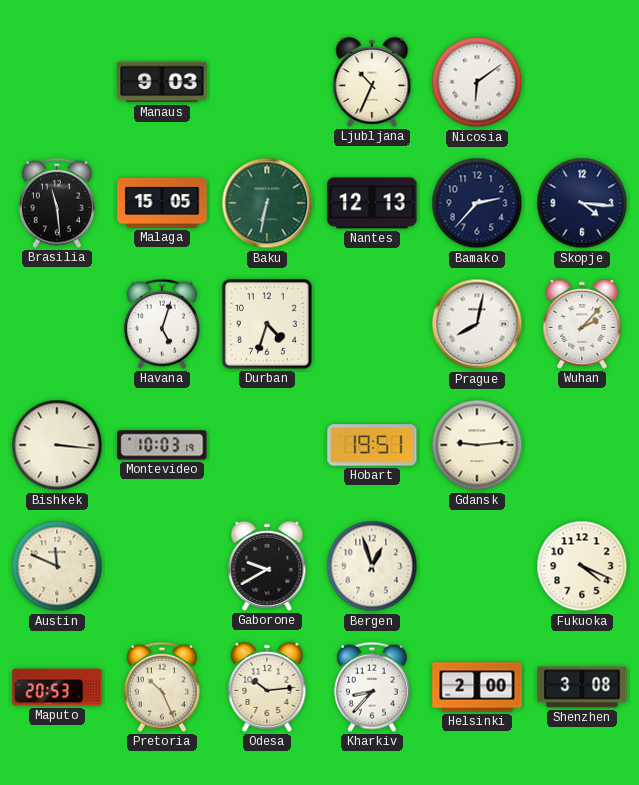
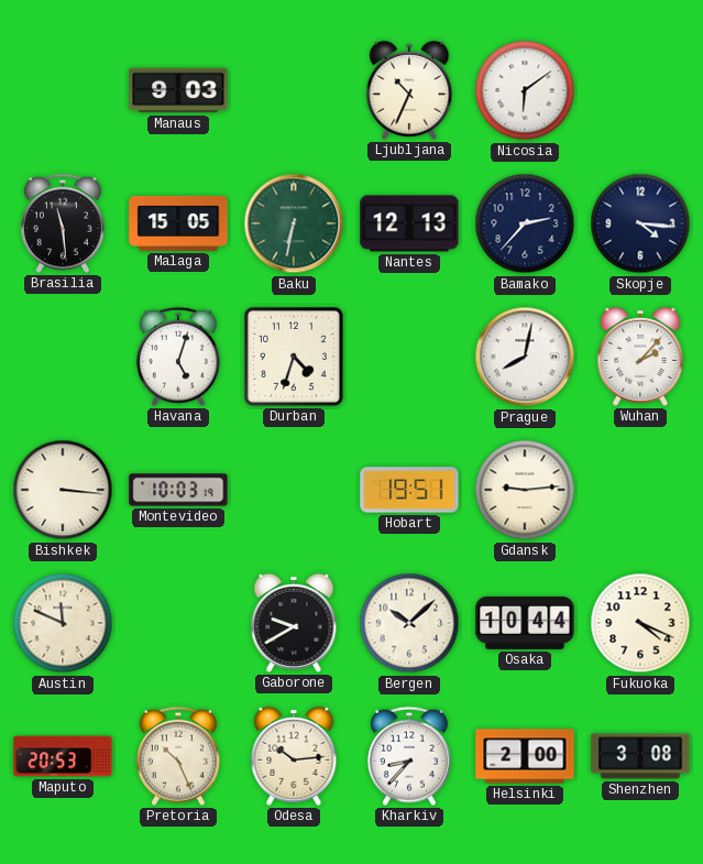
Bergen: 12:57 -> 10:08
Osaka: none -> 10:44
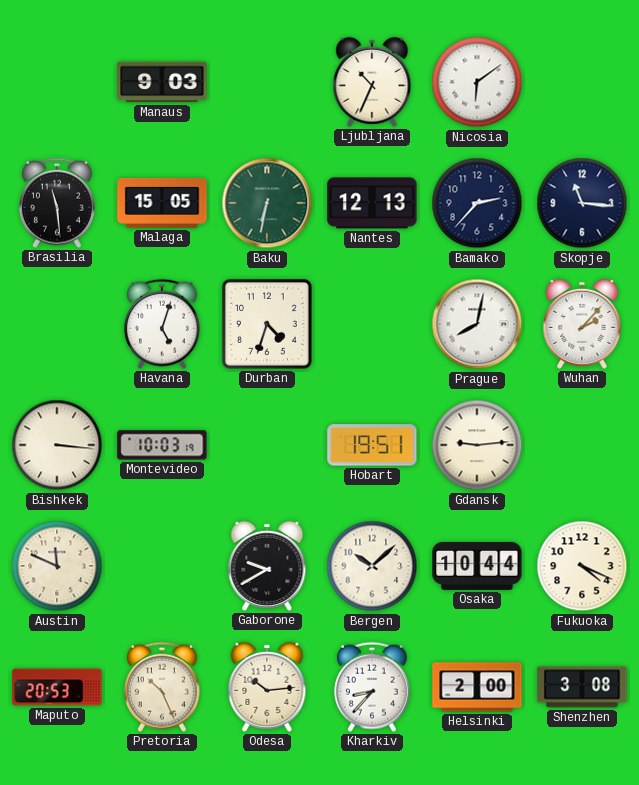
Skopje: 4:16 -> 11:16
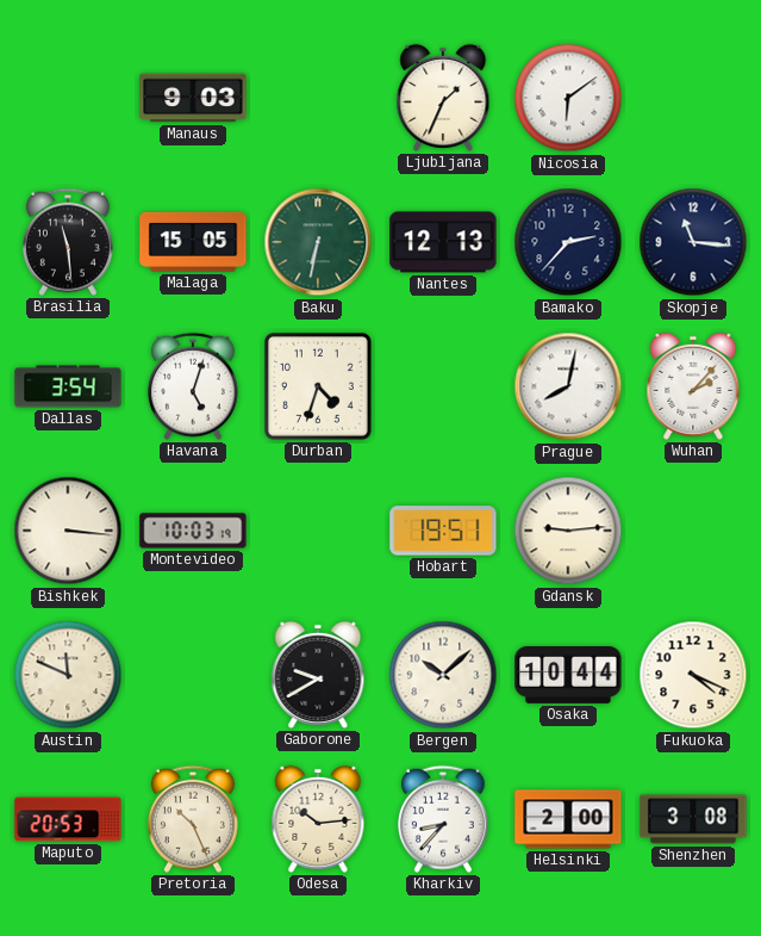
Ljubljana: 10:34 -> 1:34
Dallas: none -> 3:54
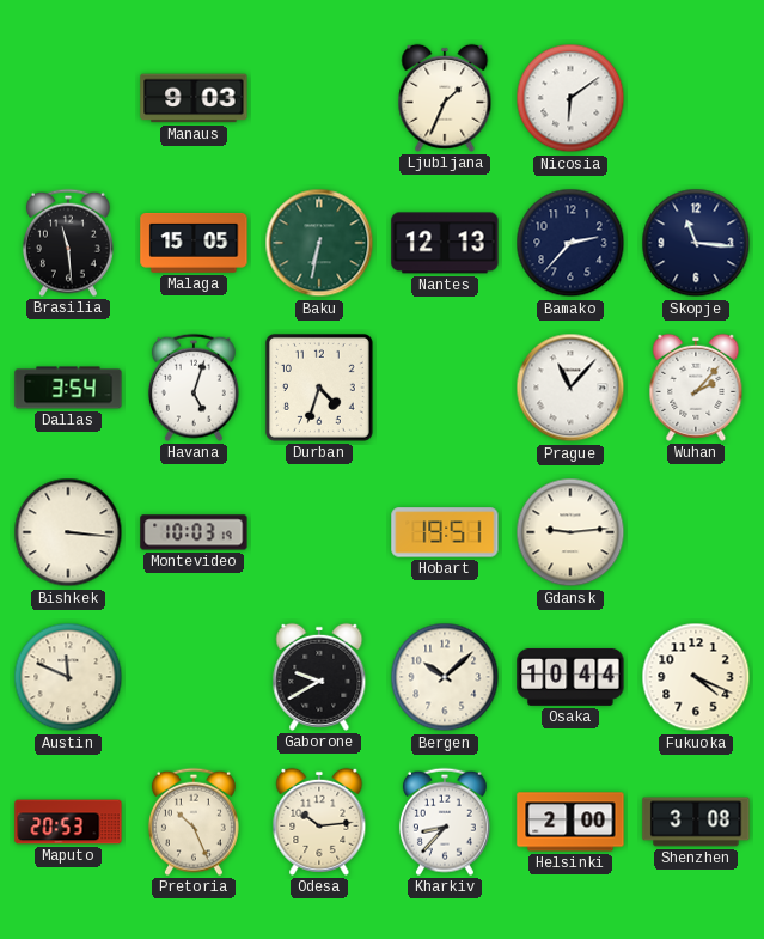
Prague: 8:02 -> 11:07
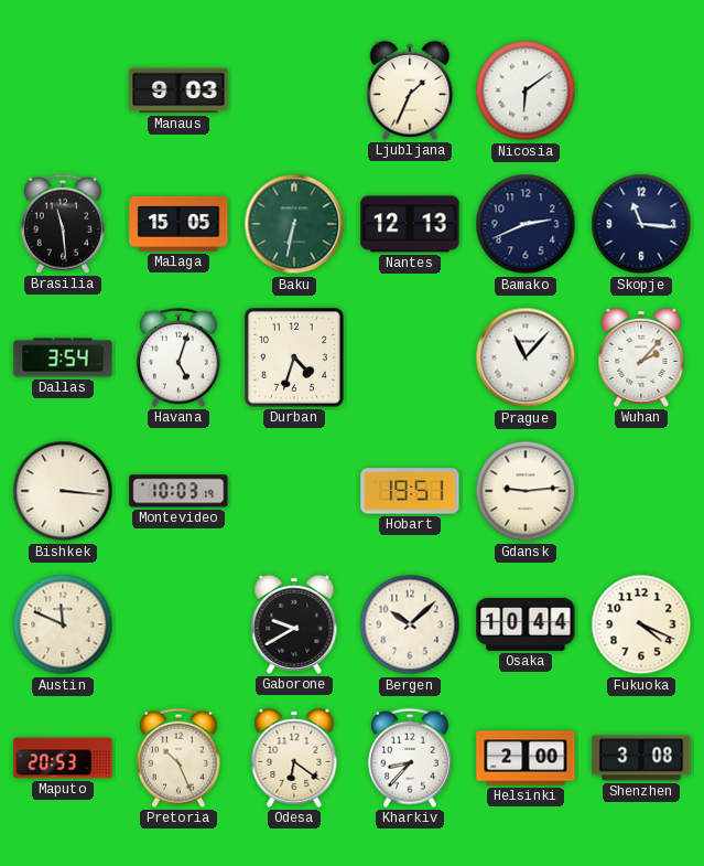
Bamako: 2:37 -> 2:41
Odesa: 10:14 -> 6:21
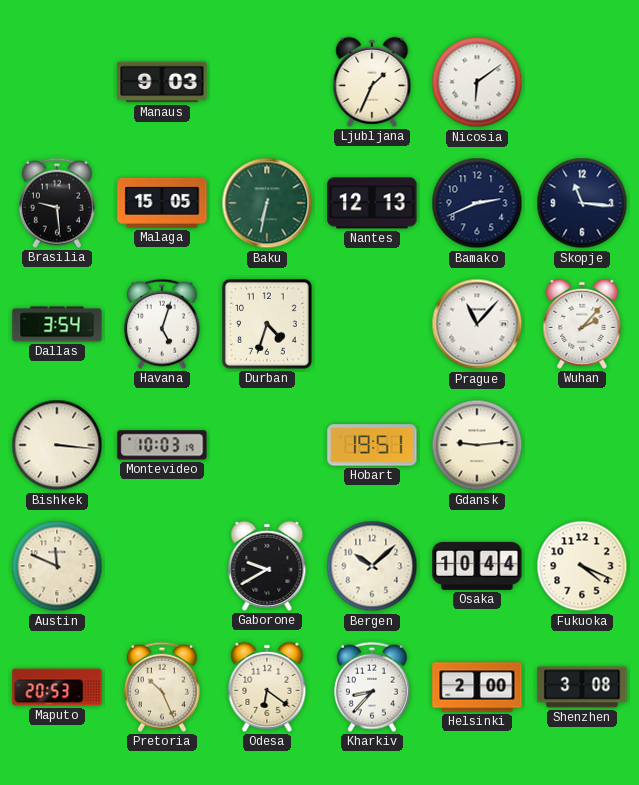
Brasilia: 11:29 -> 9:29
